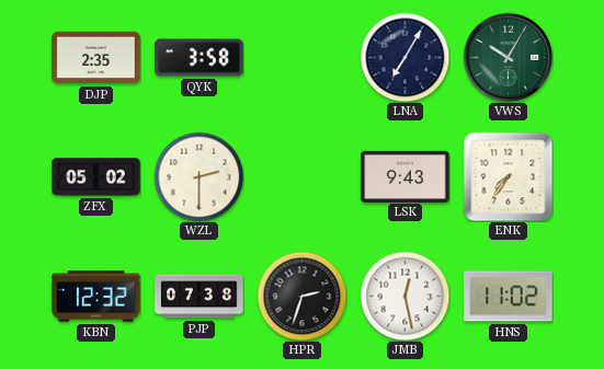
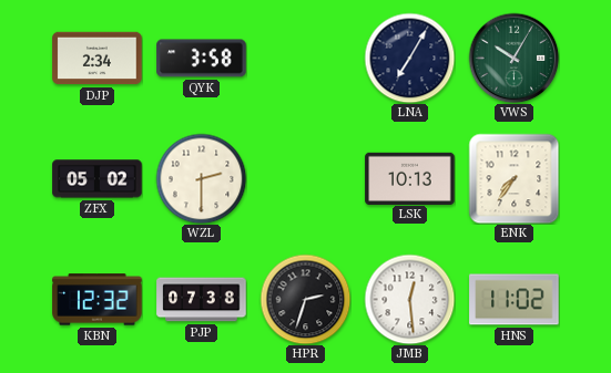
DJP: 2:35 -> 2:34
LSK: 9:43 -> 10:13
JMB: 12:28 -> 12:29
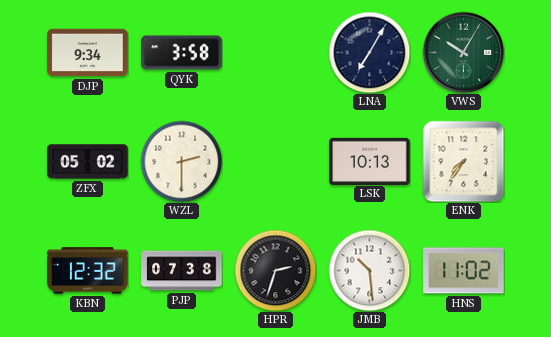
DJP: 2:34 -> 9:34
JMB: 12:29 -> 10:29
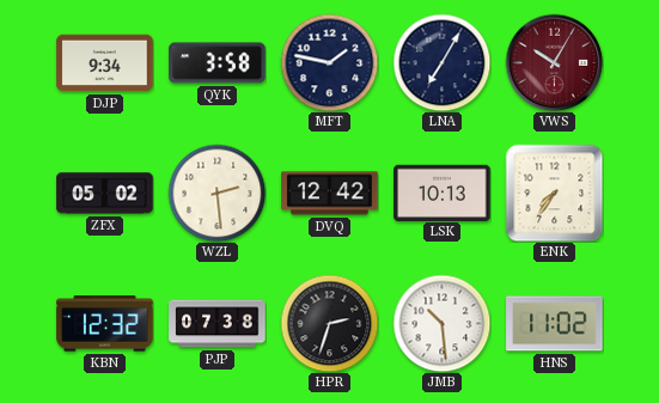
MFT: none -> 1:47
VWS dial: green -> burgundy
WZL: 2:30 -> 2:29
DVQ: none -> 12:42
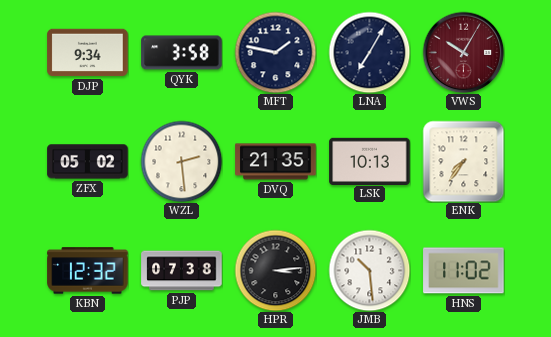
DVQ: 12:42 -> 21:35
HPR: 2:33 -> 3:14
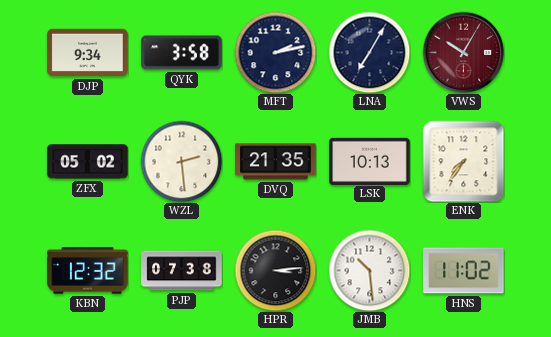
MFT: 1:47 -> 2:13
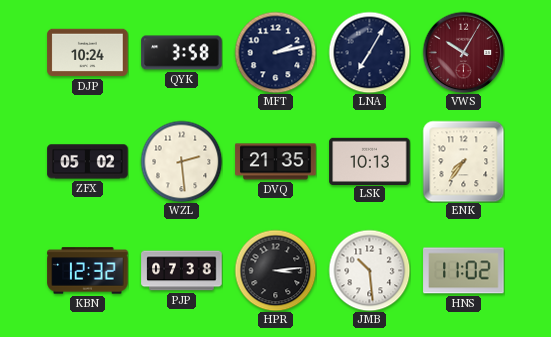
DJP: 9:34 -> 10:24
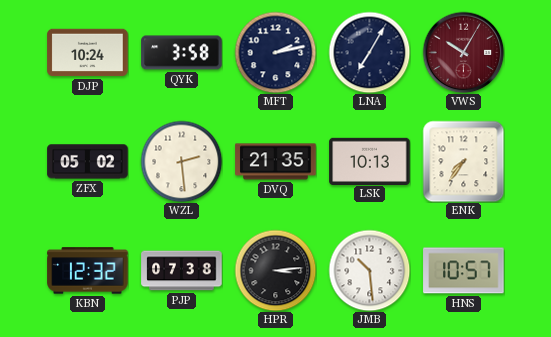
HNS: 11:02 -> 10:57
